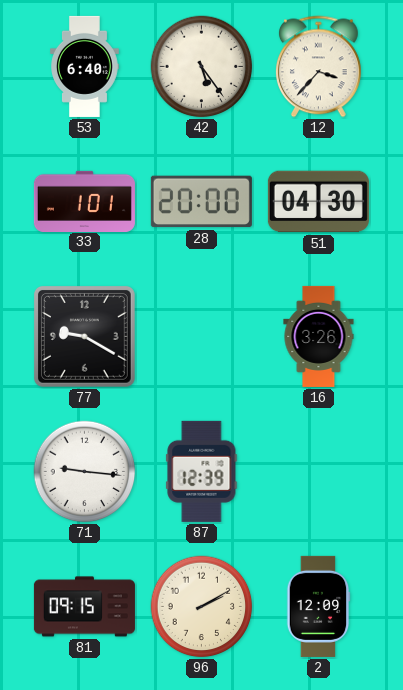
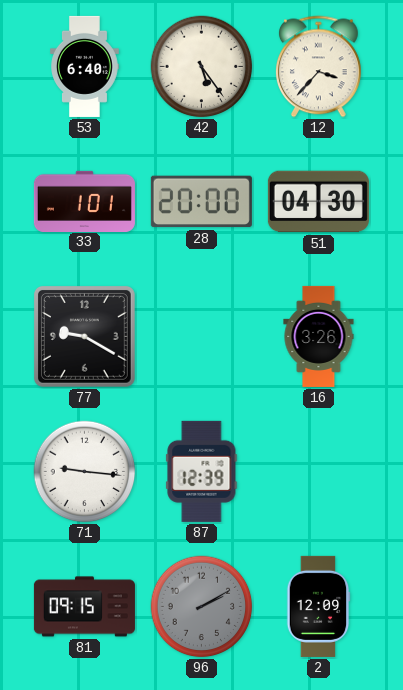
96 dial: cream -> grey
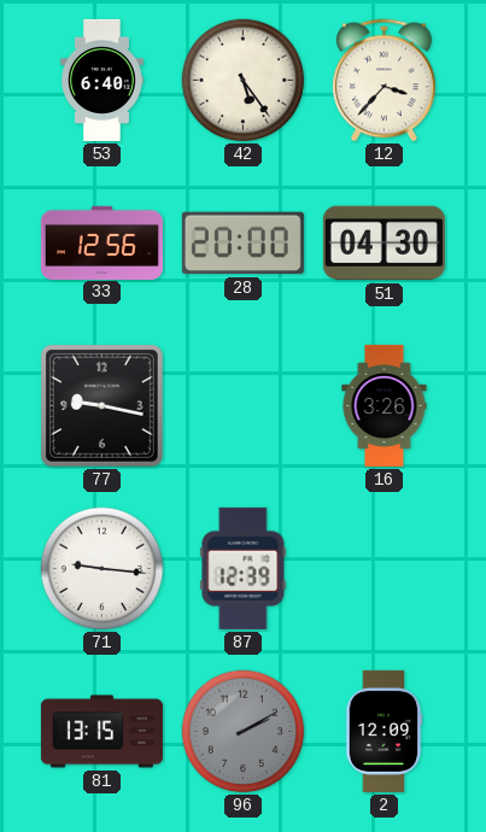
33: 1:01 -> 12:56
77: 9:20 -> 9:17
81: 09:15 -> 13:15
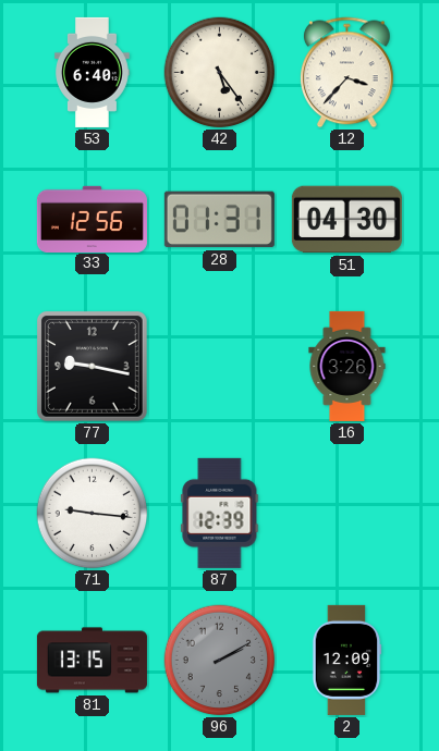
28: 20:00 -> 01:31
